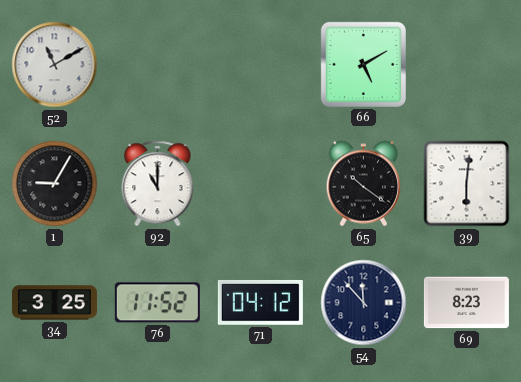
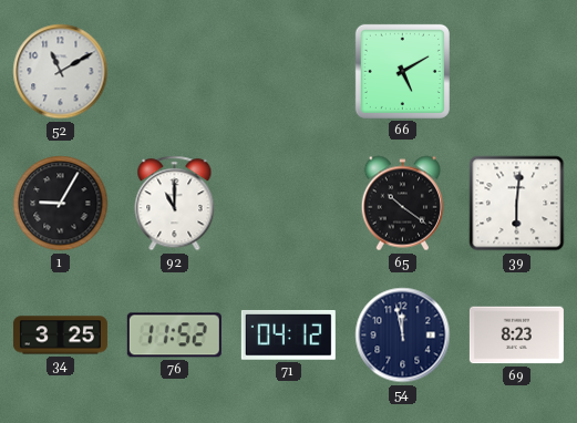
54: 11:53 -> 11:58
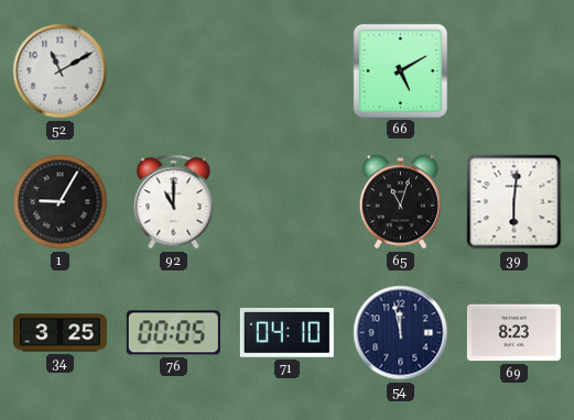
65: 10:21 -> 11:03
76: 11:52 -> 00:05
71: 04:12 -> 04:10
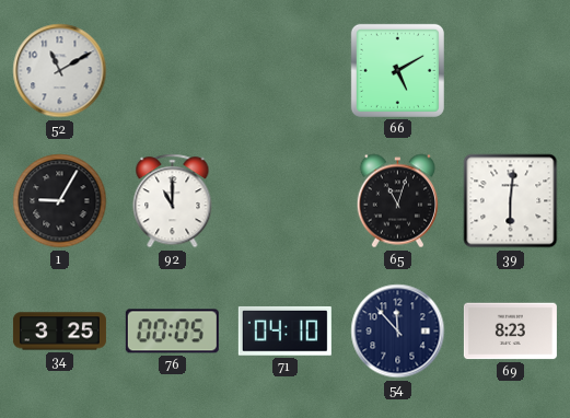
54: 11:58 -> 11:53
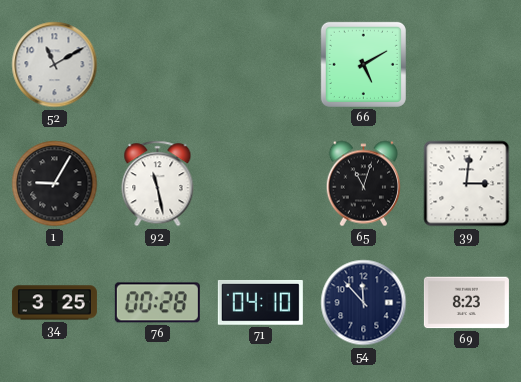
92: 11:00 -> 11:28
39: 6:01 -> 3:01
76: 00:05 -> 00:28
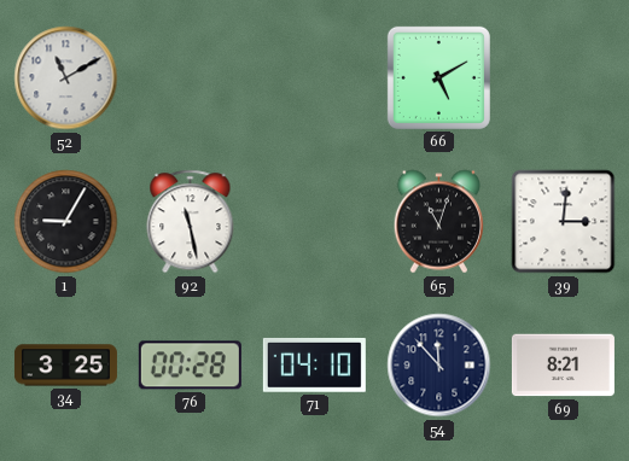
69: 8:23 -> 8:21
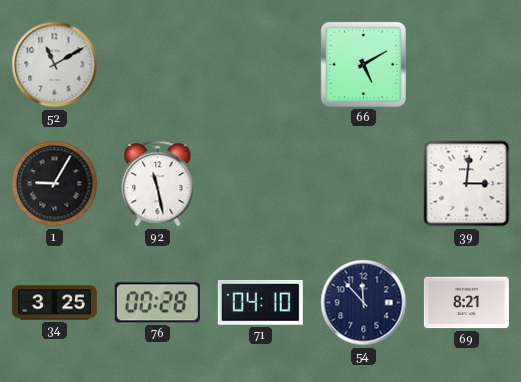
65: 11:03 -> none
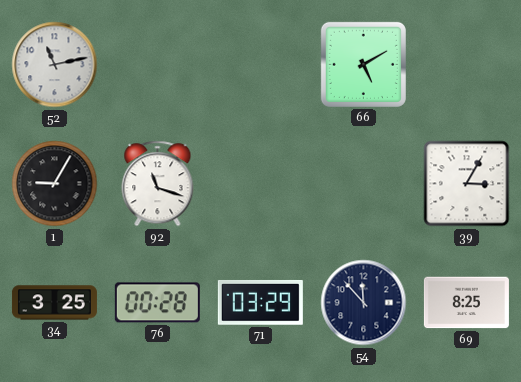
52: 11:10 -> 11:13
92: 11:28 -> 11:18
39: 3:01 -> 3:05
71: 04:10 -> 03:29
69: 8:21 -> 8:25
